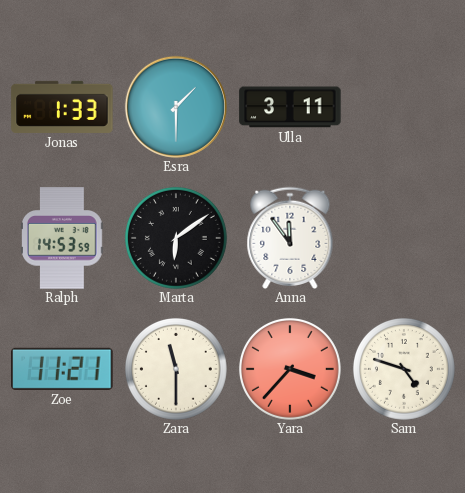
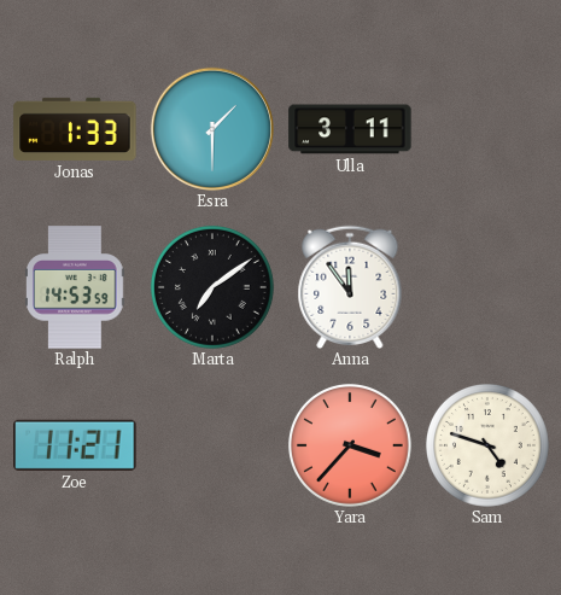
Marta: 6:09 -> 7:09
Zara: 11:30 -> none
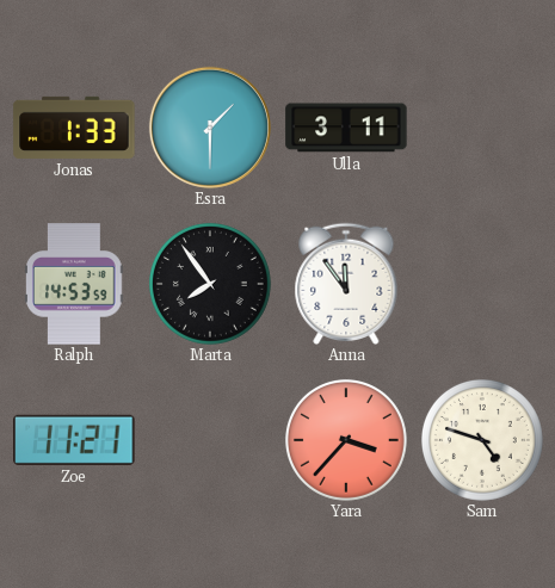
Marta: 7:09 -> 7:54
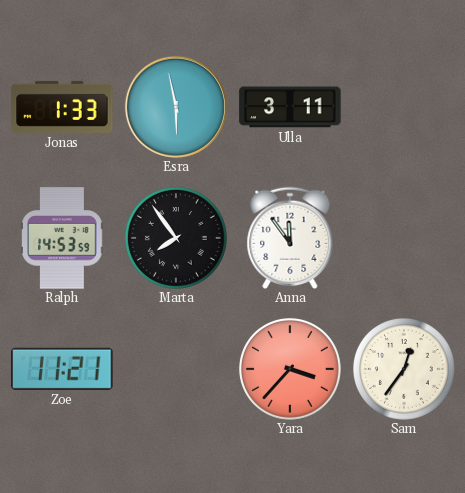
Esra: 1:30 -> 5:58
Sam: 4:48 -> 12:36
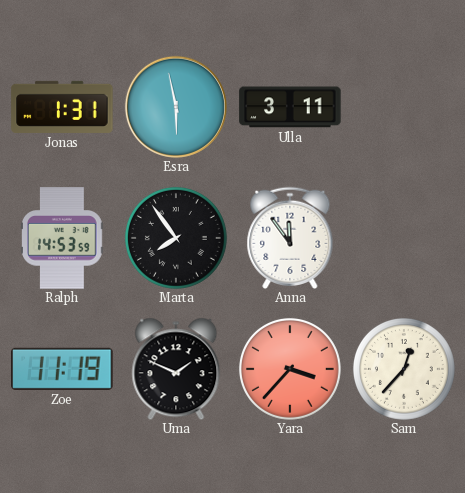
Jonas: 1:33 -> 1:31
Zoe: 11:21 -> 11:19
Uma: none -> 1:49
Sam: 12:36 -> 12:37
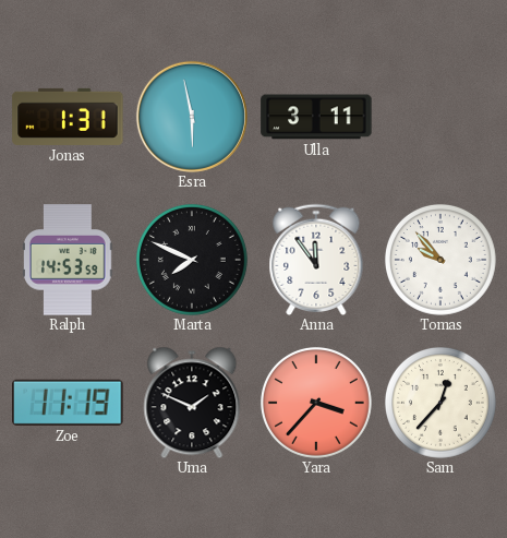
Marta: 7:54 -> 7:49
Tomas: none -> 9:53
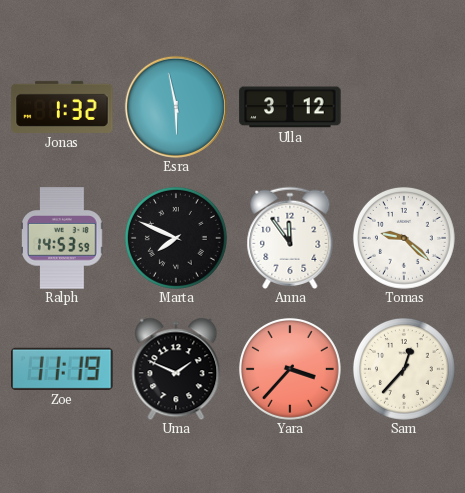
Jonas: 1:31 -> 1:32
Ulla: 3:11 -> 3:12
Tomas: 9:53 -> 9:22
